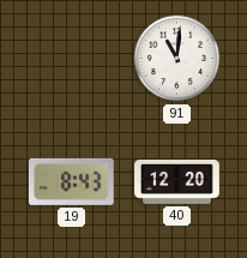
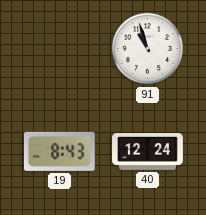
91: 11:01 -> 10:57
40: 12:20 -> 12:24
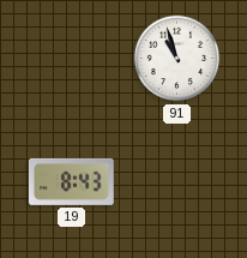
40: 12:24 -> none
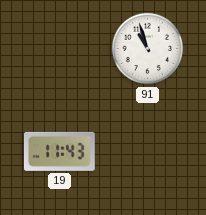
19: 8:43 -> 11:43
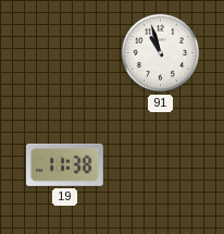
19: 11:43 -> 11:38
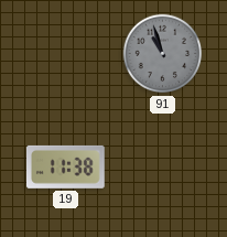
91 dial: white -> grey
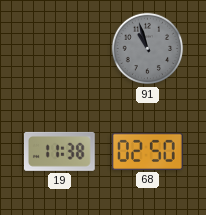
68: none -> 02:50
